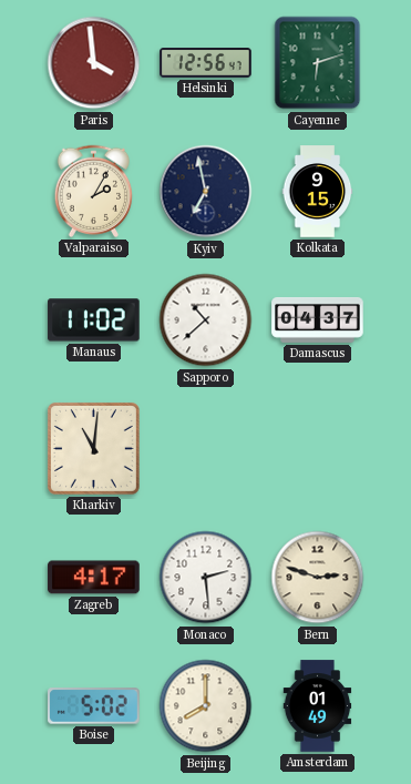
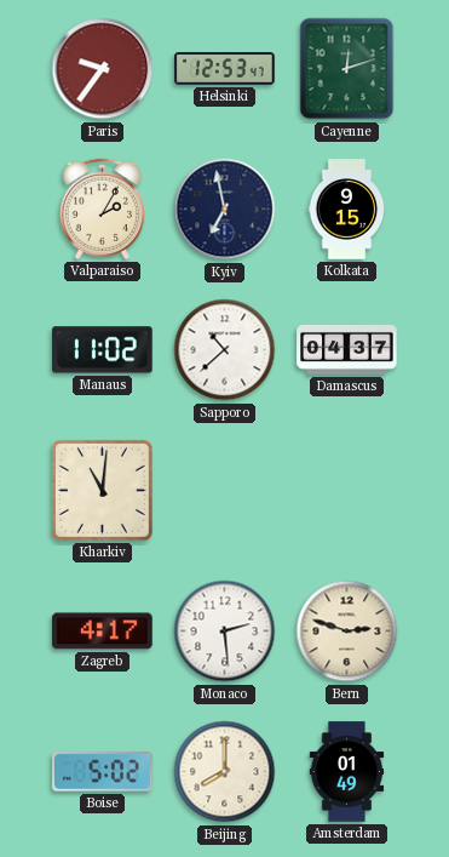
Paris: 3:59 -> 9:36
Helsinki: 12:56 -> 12:53
Cayenne: 6:12 -> 12:12
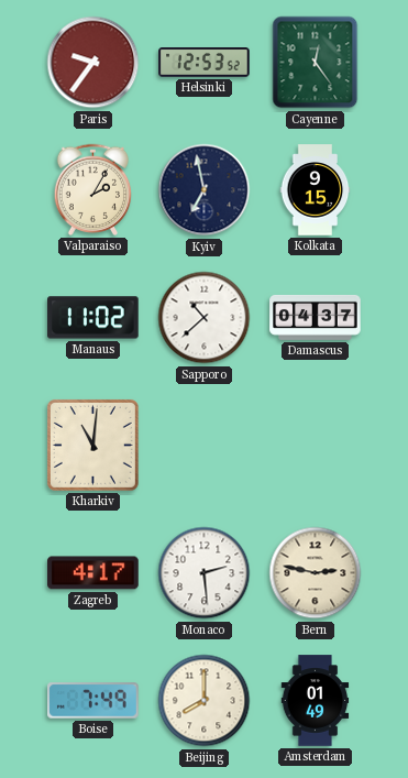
Helsinki: 12:53:47 -> 12:53:52
Cayenne: 12:12 -> 12:24
Bern: 2:48 -> 2:47
Boise: 5:02 -> 7:49
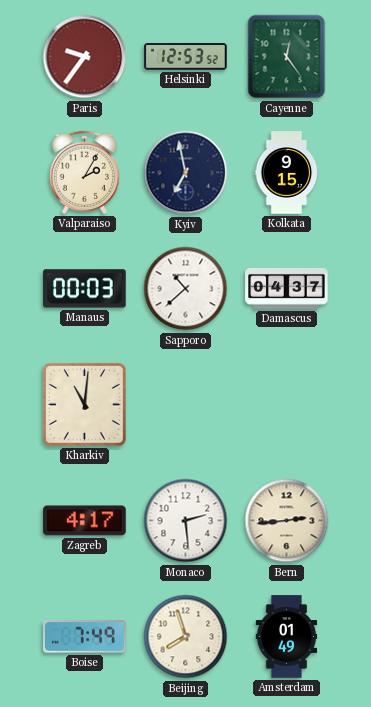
Manaus: 11:02 -> 00:03
Bern: 2:47 -> 2:44
Beijing: 8:00 -> 7:57
